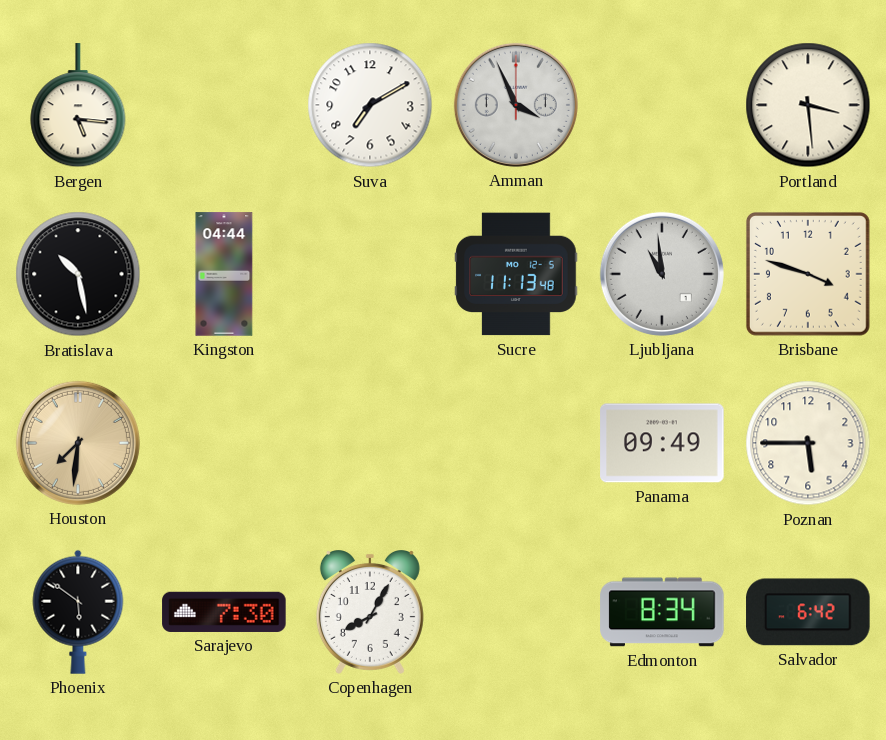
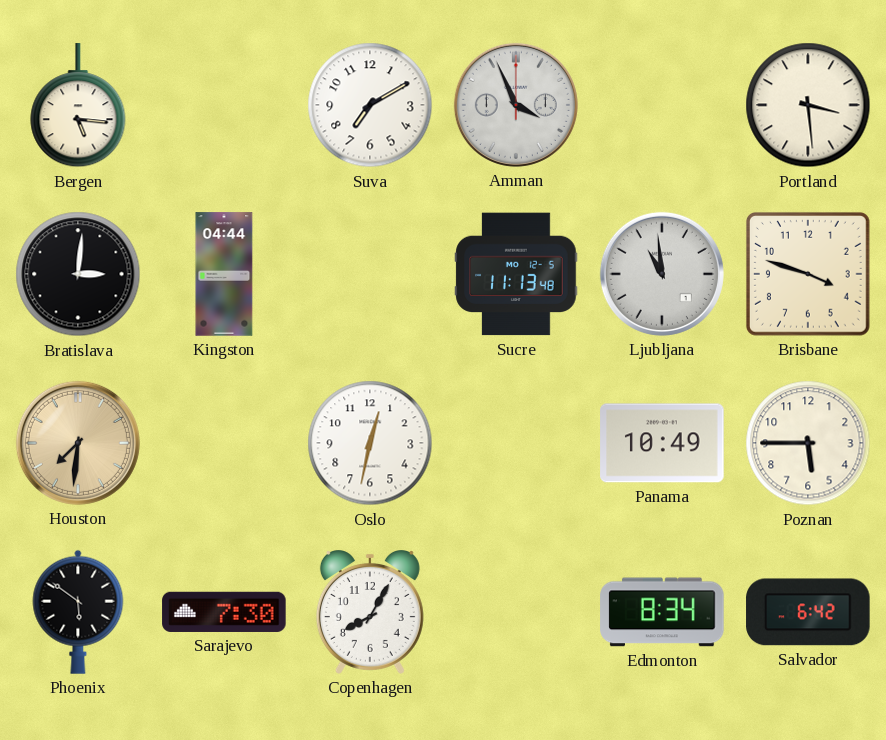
Bratislava: 10:28 -> 3:01
Oslo: none -> 12:32
Panama: 09:49 -> 10:49
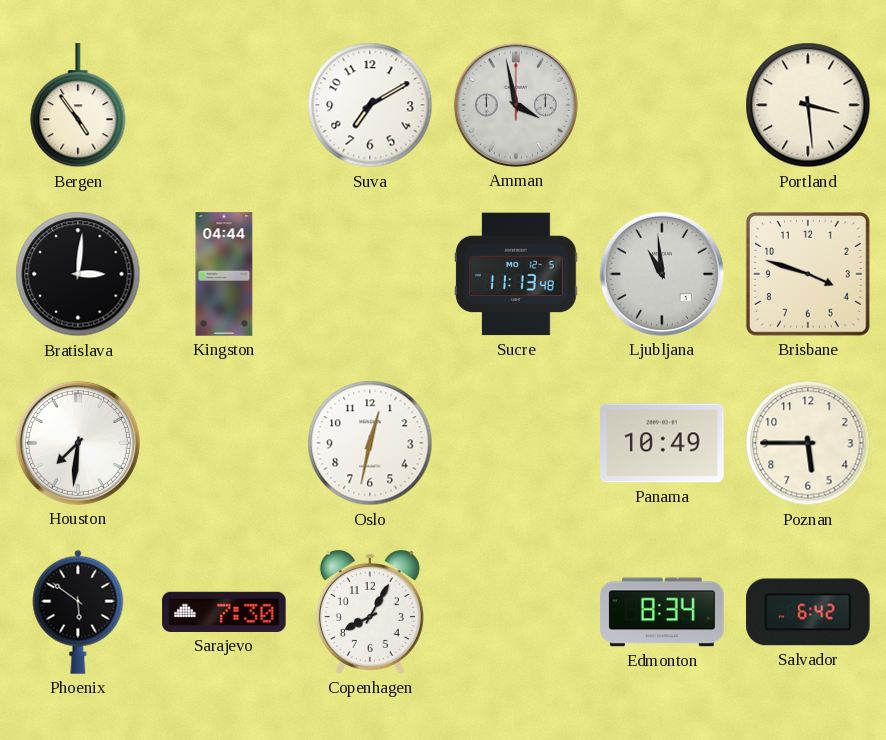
Bergen: 5:16 -> 4:54
Amman: 3:56 -> 3:58
Houston dial: champagne -> white
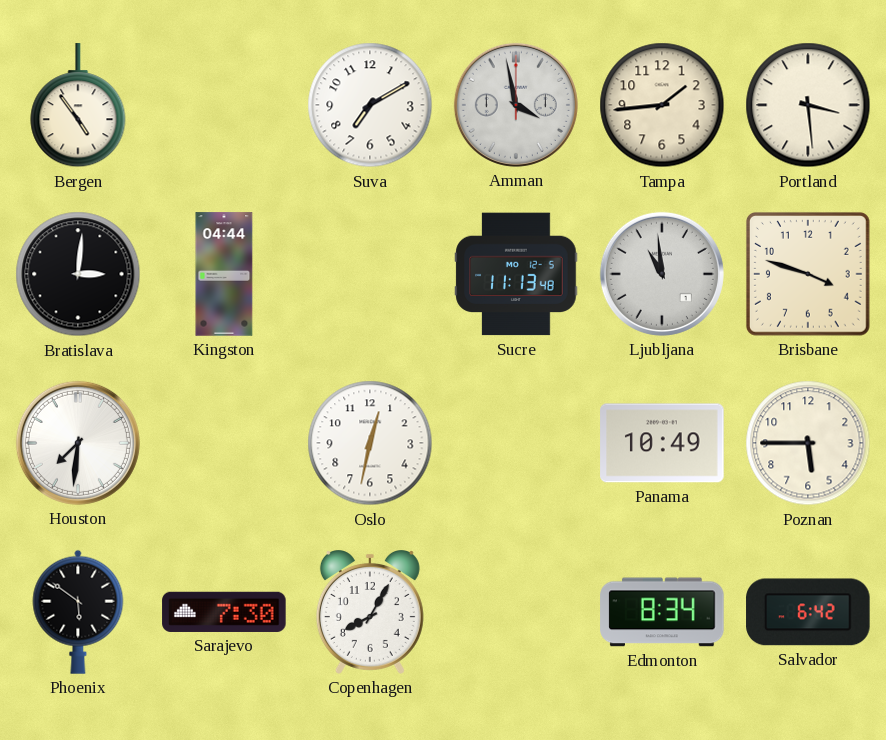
Tampa: none -> 1:44
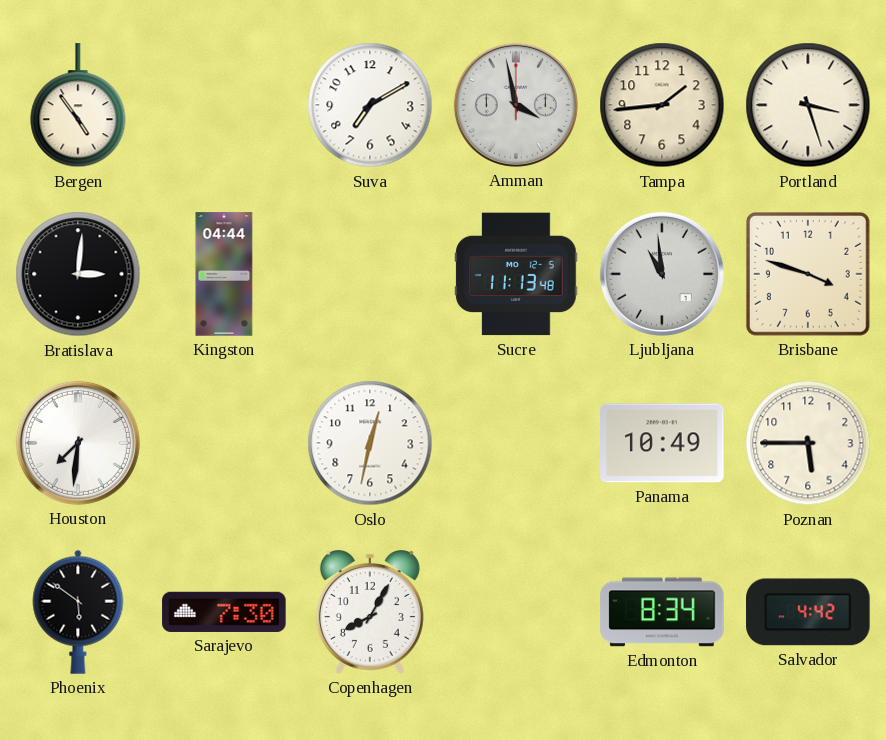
Portland: 3:29 -> 3:27
Salvador: 6:42 -> 4:42
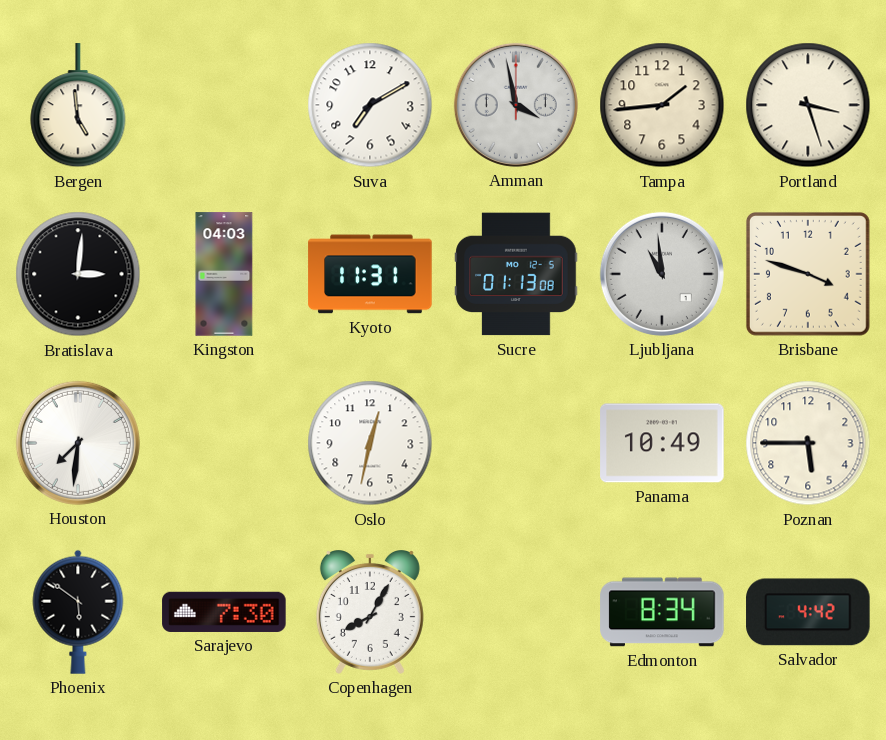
Bergen: 4:54 -> 4:59
Kingston: 04:44 -> 04:03
Kyoto: none -> 11:31
Sucre: 11:13 -> 01:13
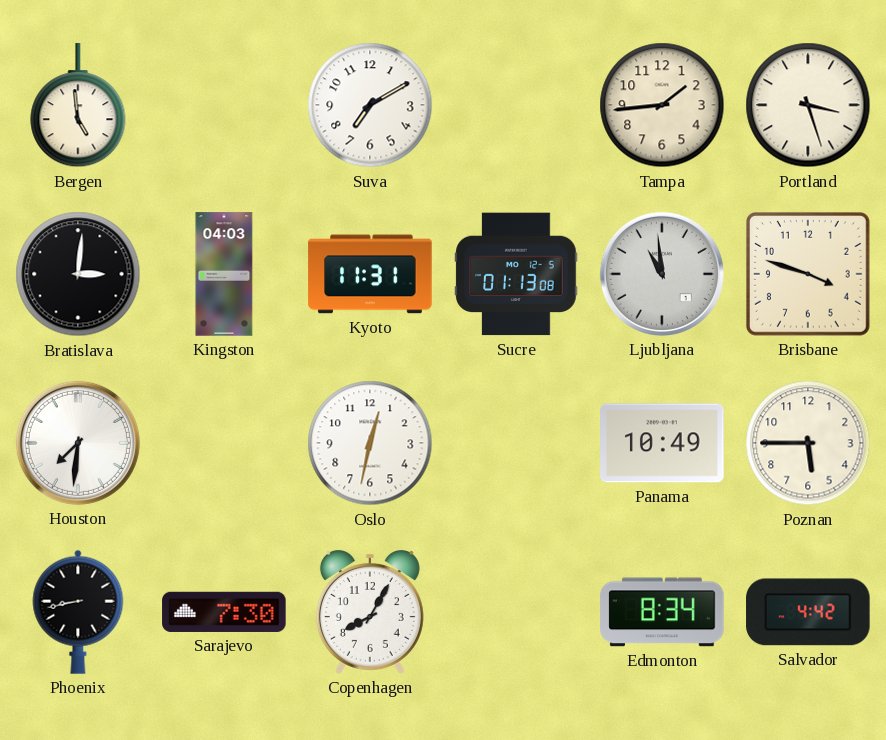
Amman: 3:58 -> none
Phoenix: 5:51 -> 8:43
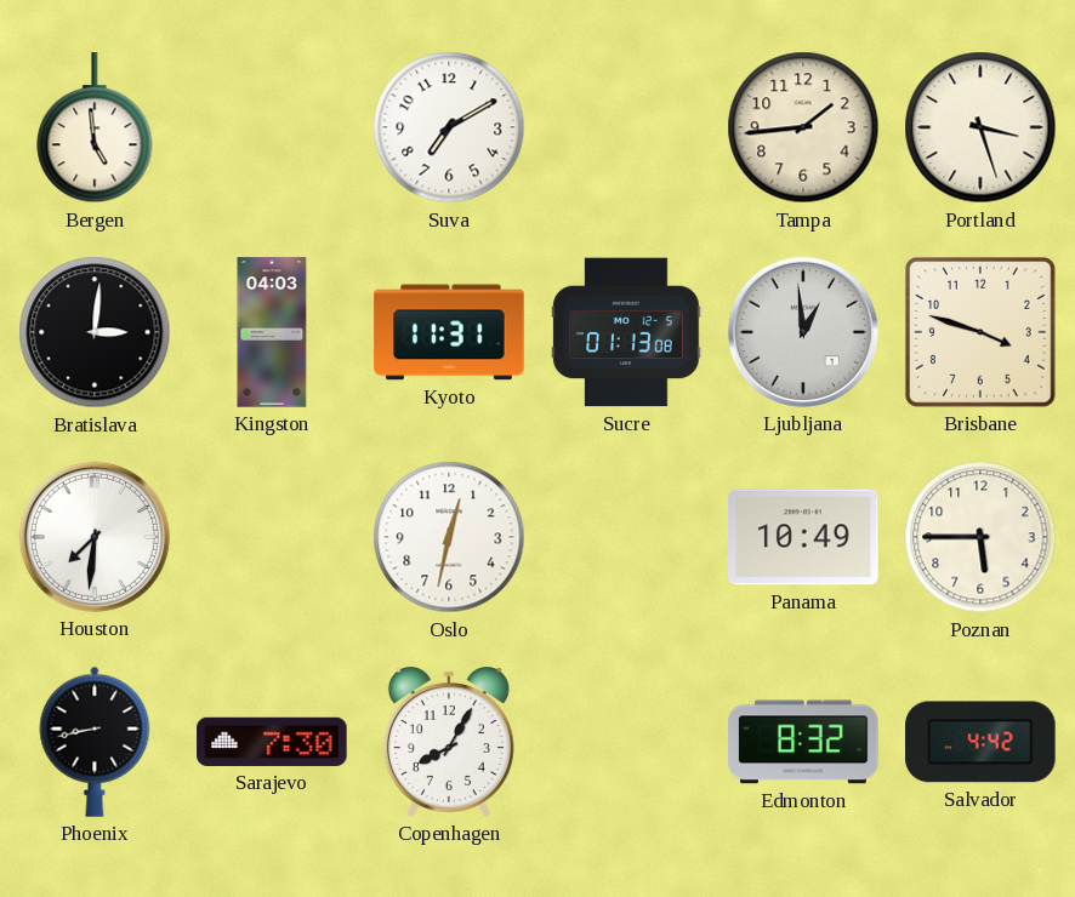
Ljubljana: 10:59 -> 12:59
Edmonton: 8:34 -> 8:32
